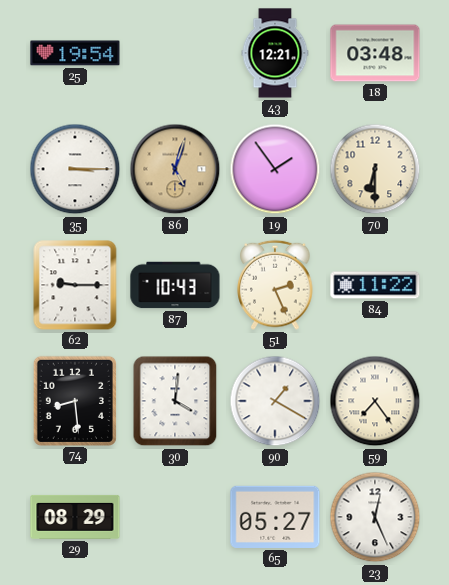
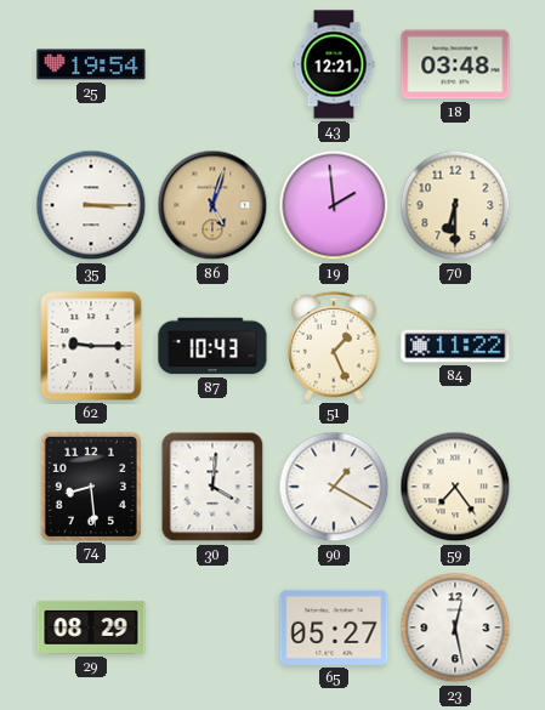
19: 1:54 -> 1:59
51: 2:26 -> 1:26
23: 12:26 -> 12:28
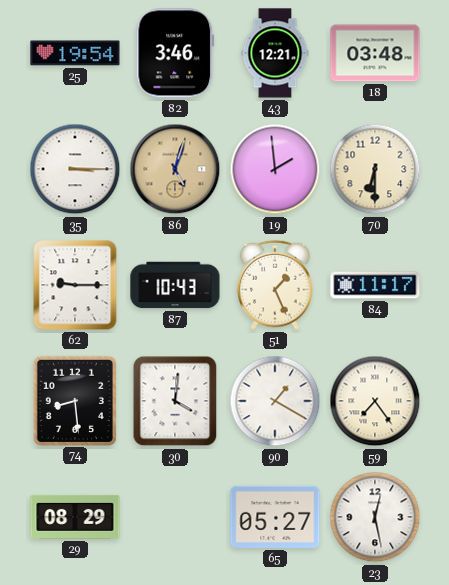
82: none -> 3:46
84: 11:22 -> 11:17
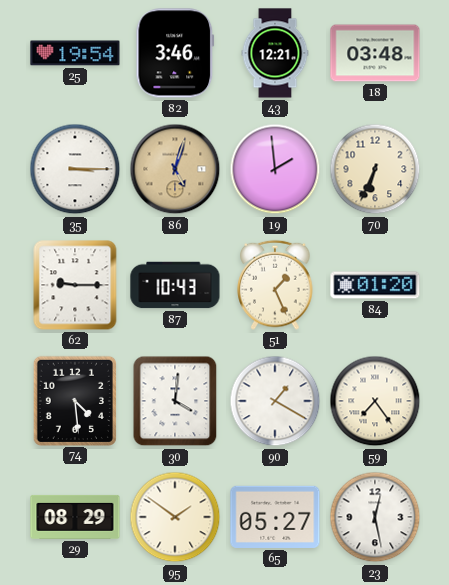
70: 6:30 -> 6:34
84: 11:17 -> 01:20
74: 8:29 -> 4:29
95: none -> 1:51
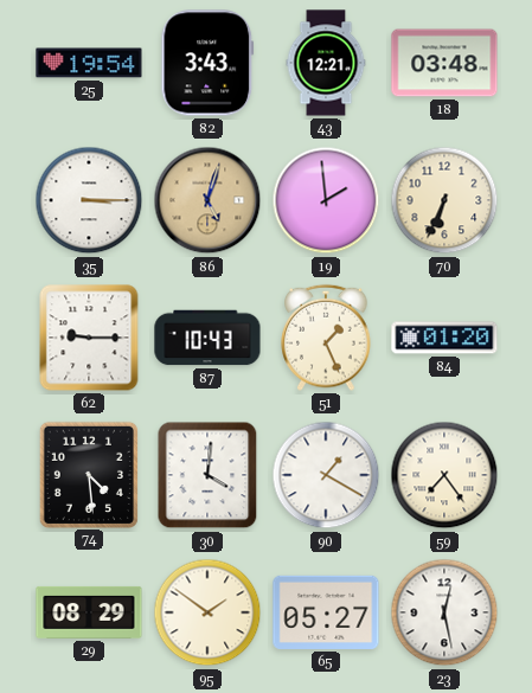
82: 3:46 -> 3:43
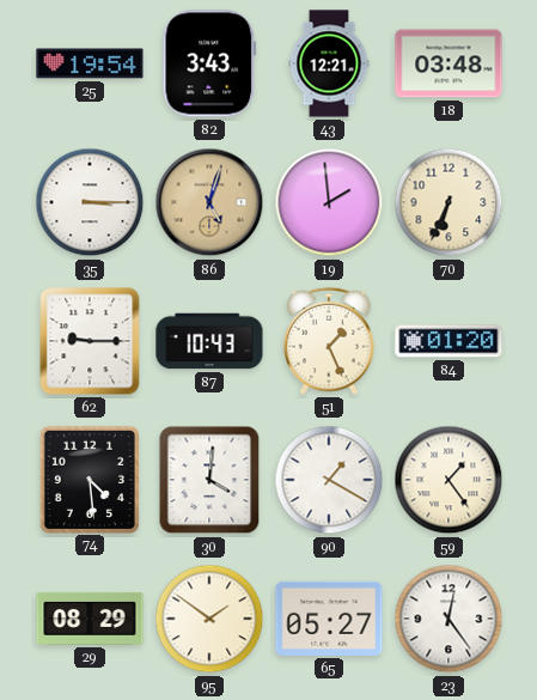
59: 7:24 -> 1:24
23: 12:28 -> 12:24
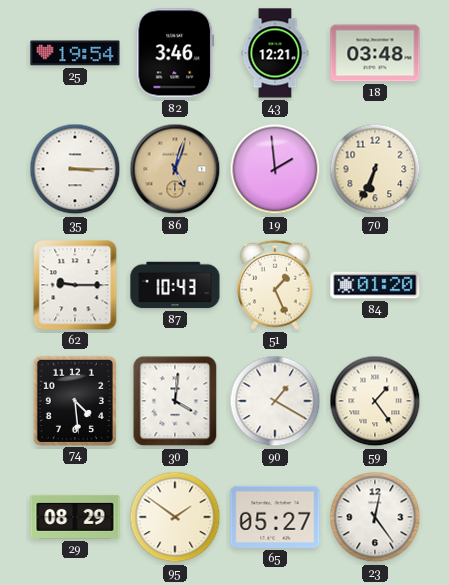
82: 3:43 -> 3:46
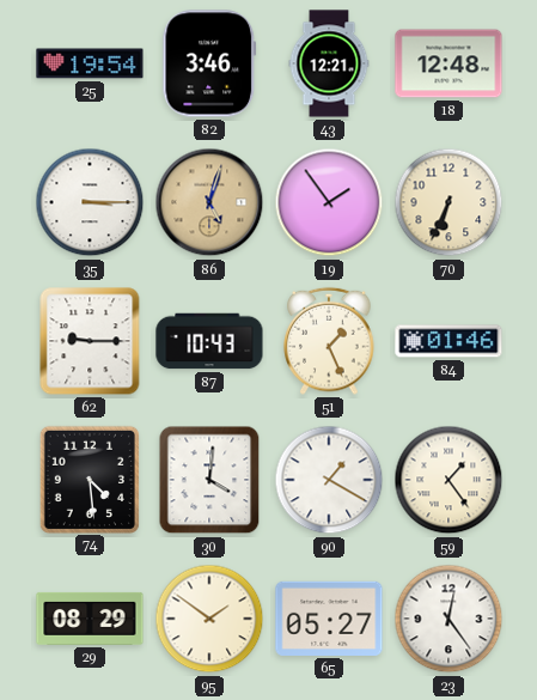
18: 03:48 -> 12:48
19: 1:59 -> 1:54
84: 01:20 -> 01:46
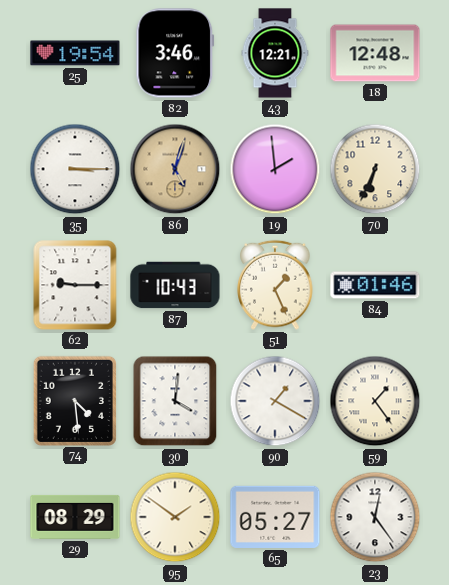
19: 1:54 -> 1:59
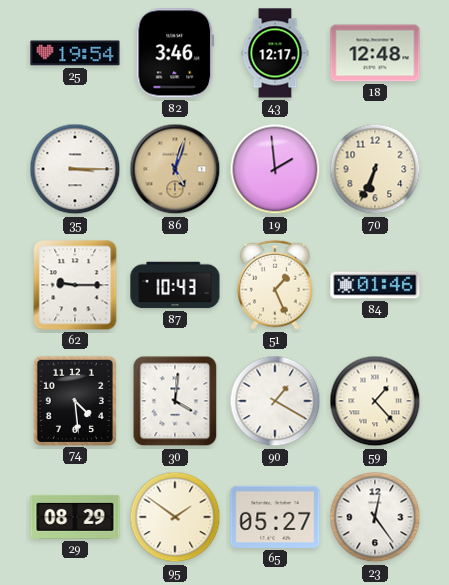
43: 12:21 -> 12:17
59: 1:24 -> 1:23
